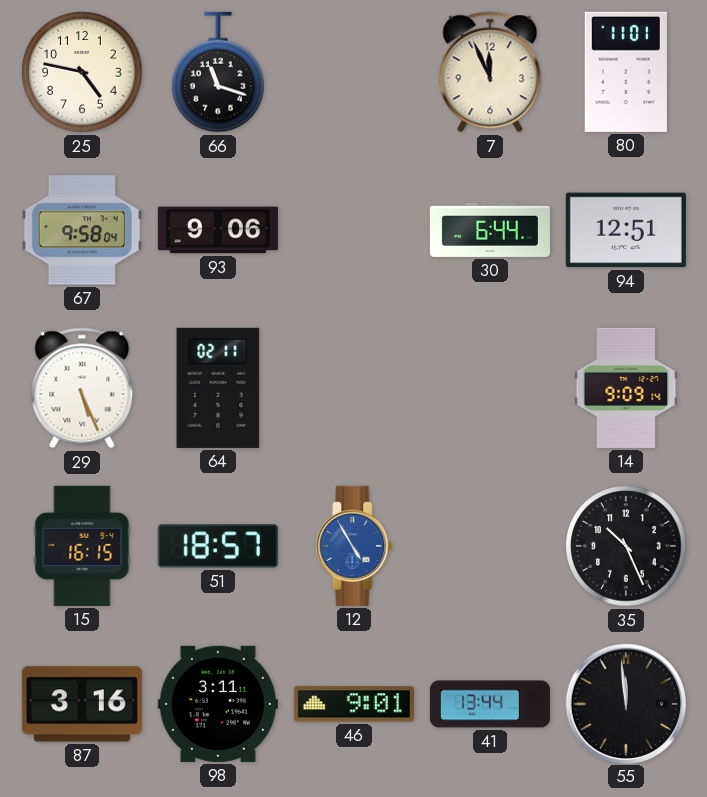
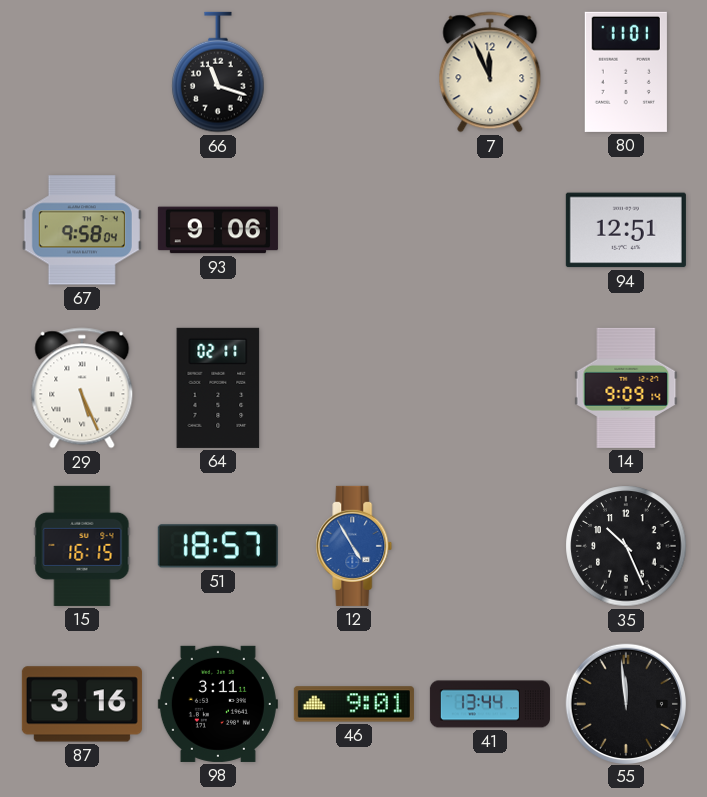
25: 4:47 -> none
30: 6:44 -> none
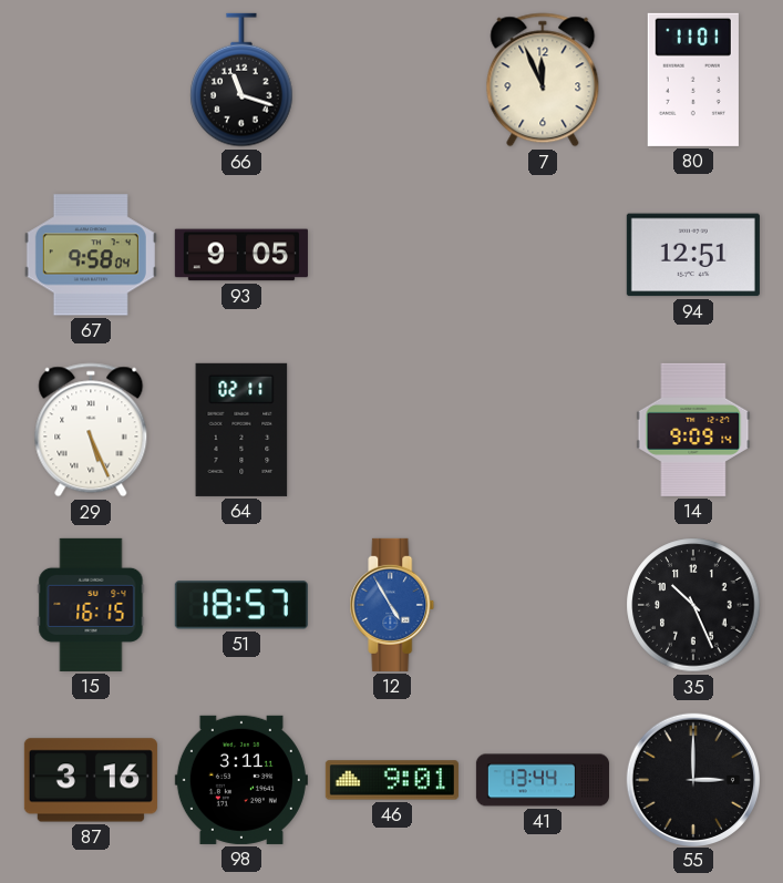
93: 9:06 -> 9:05
55: 11:59 -> 3:00
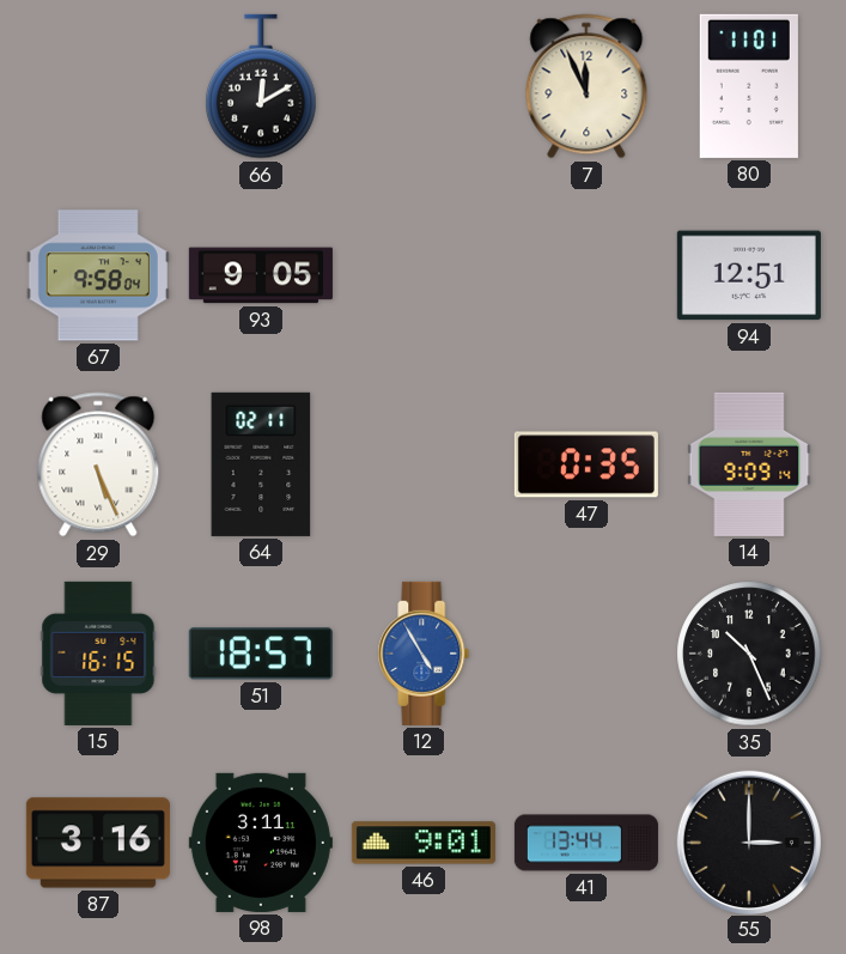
66: 11:18 -> 12:10
47: none -> 0:35
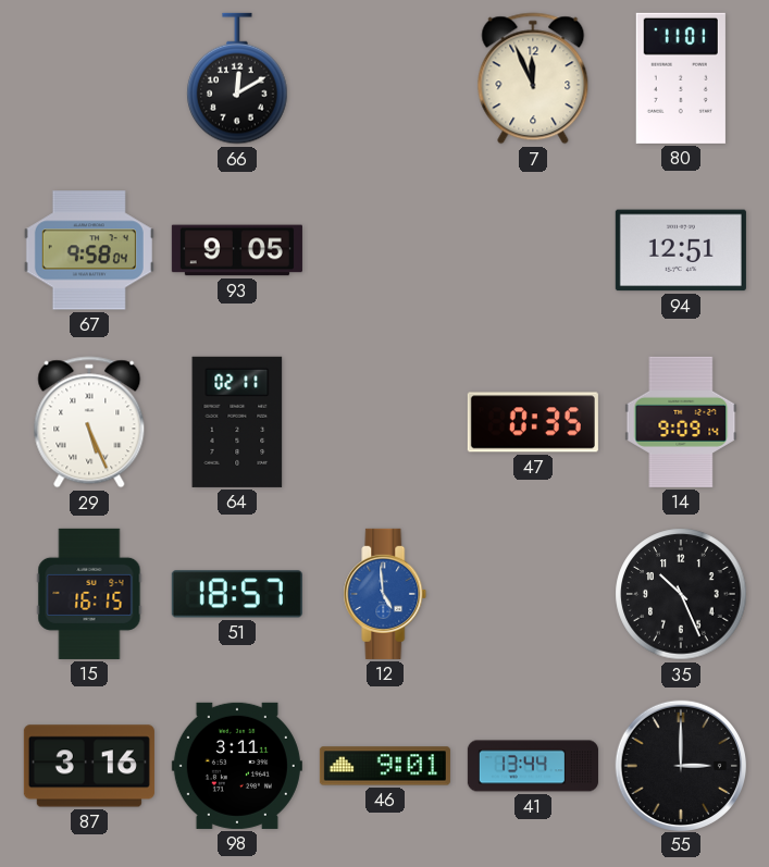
12: 4:55 -> 4:59
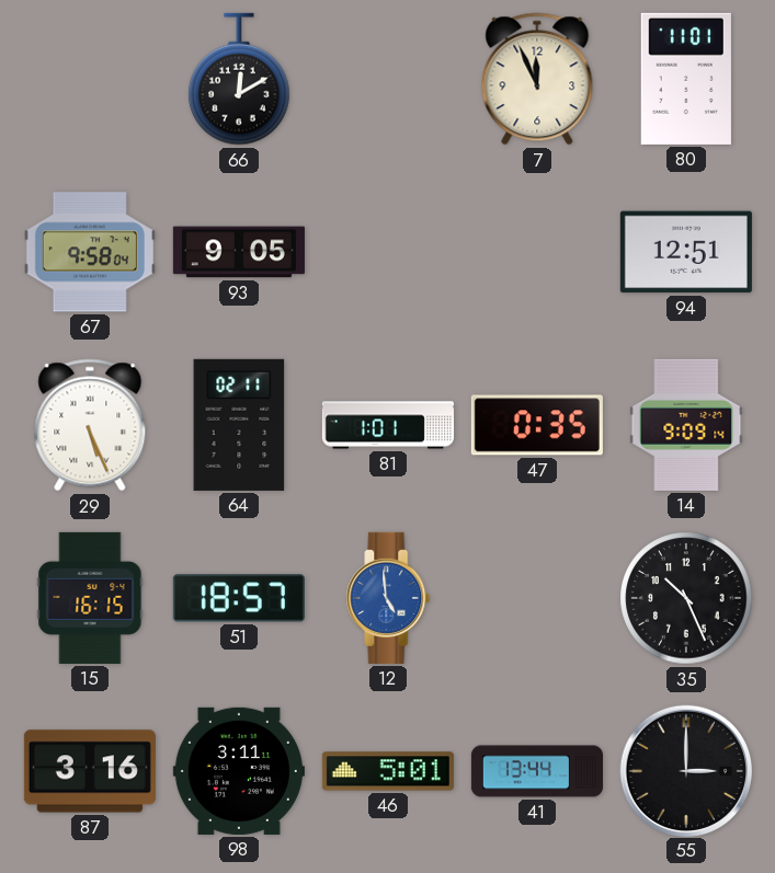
81: none -> 1:01
46: 9:01 -> 5:01
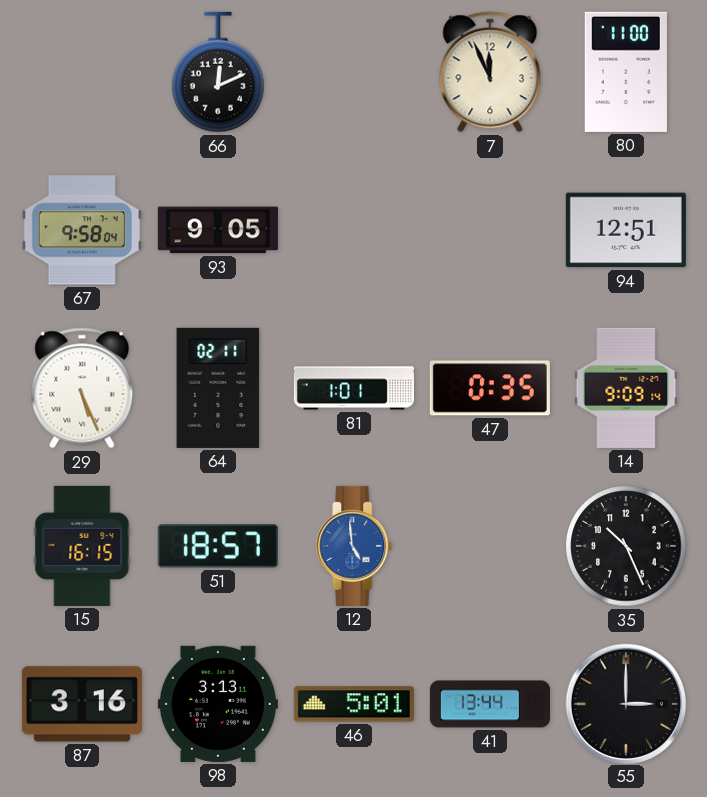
66: 12:10 -> 12:11
80: 11:01 -> 11:00
98: 3:11 -> 3:13
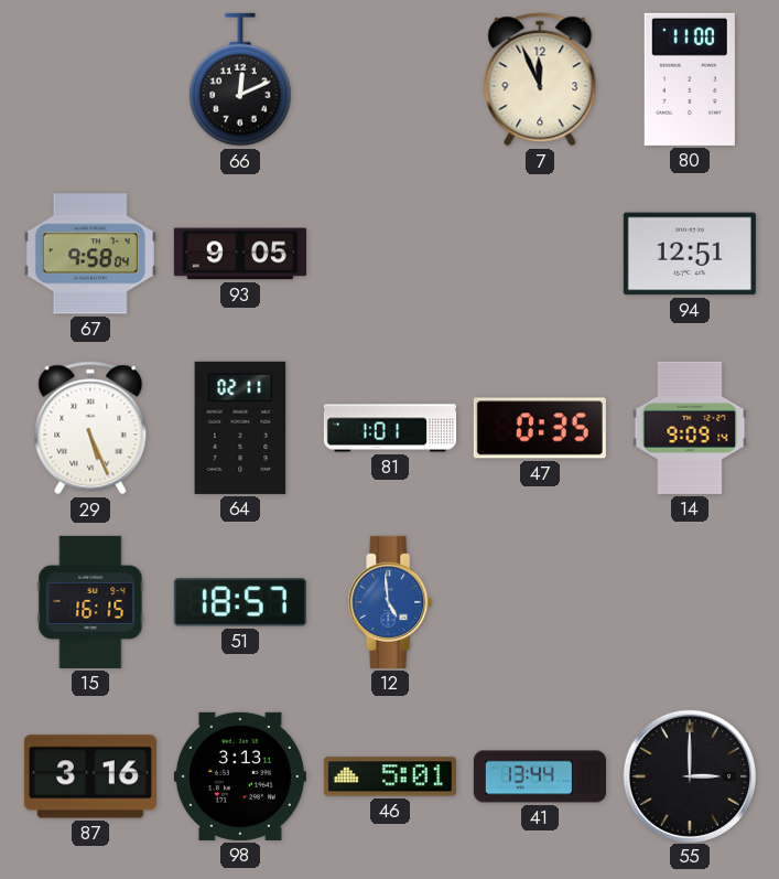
35: 10:26 -> none
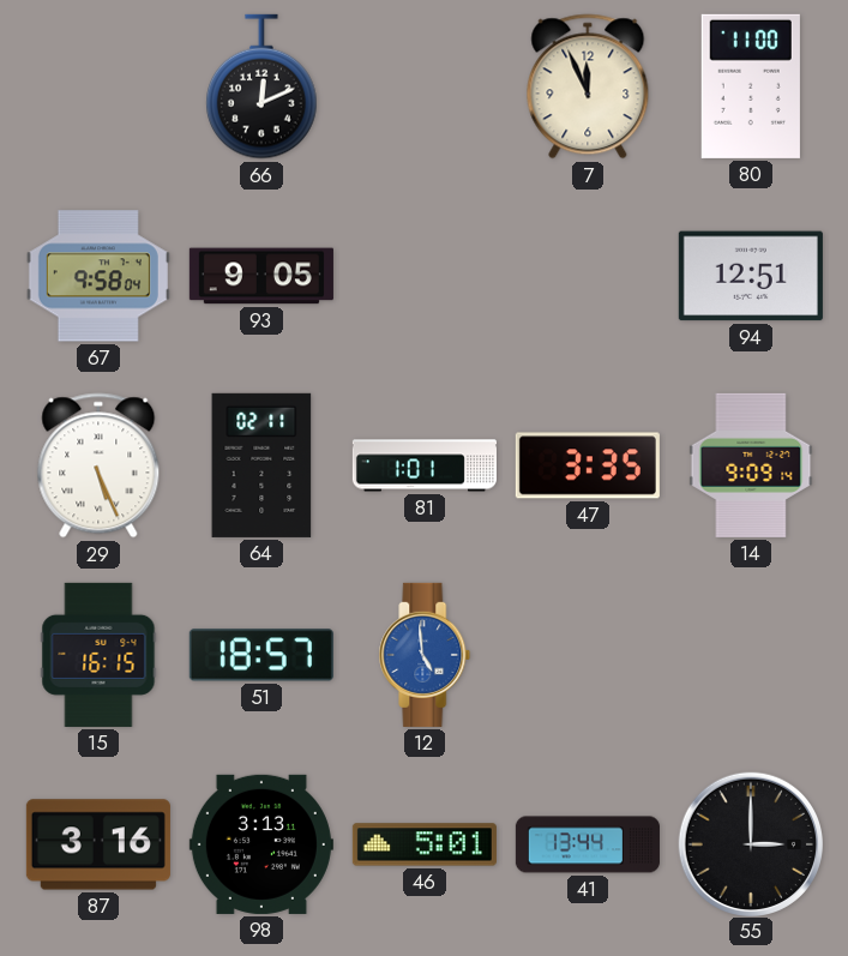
47: 0:35 -> 3:35
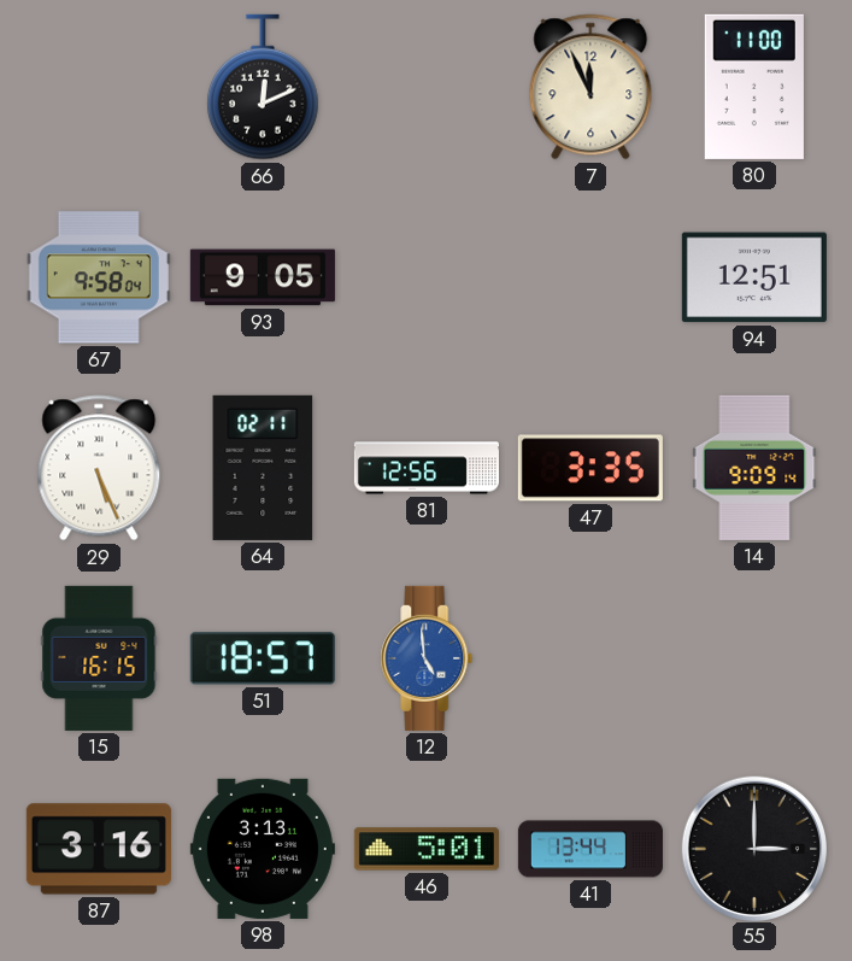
81: 1:01 -> 12:56
